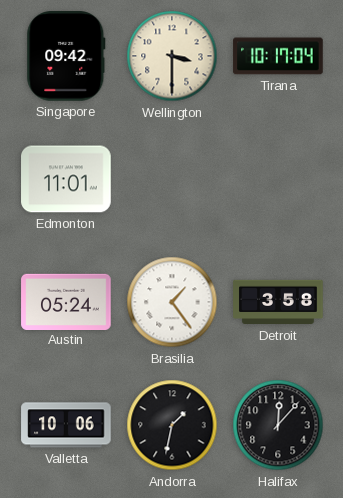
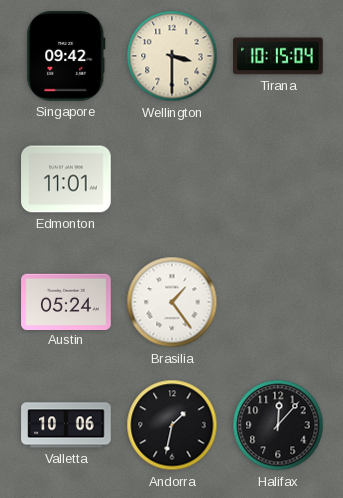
Tirana: 10:17 -> 10:15
Detroit: 3:58 -> none
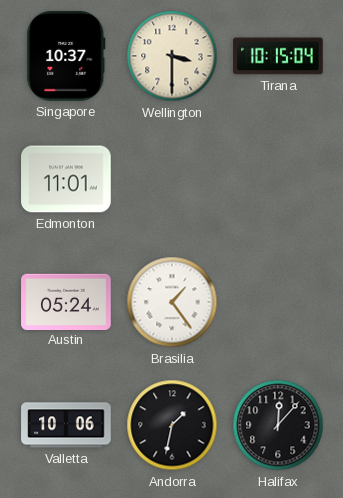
Singapore: 09:42 -> 10:37
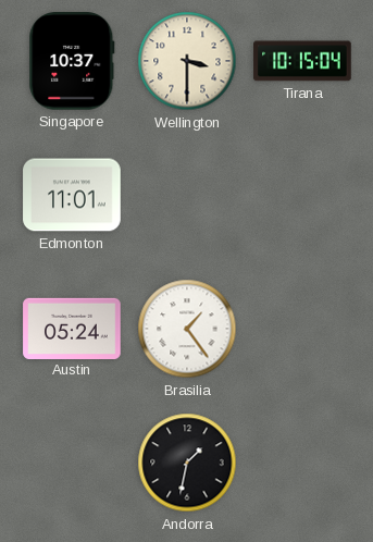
Valletta: 10:06 -> none
Halifax: 12:07 -> none
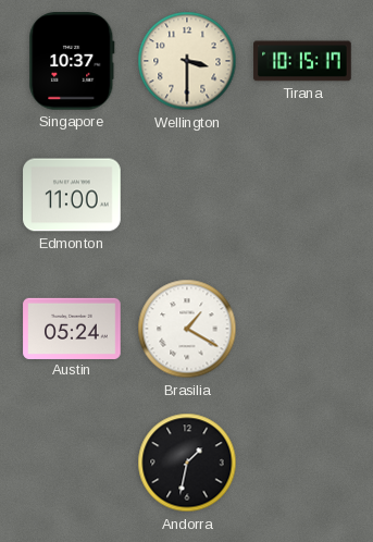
Tirana: 10:15:04 -> 10:15:17
Edmonton: 11:01 -> 11:00
Brasilia: 1:24 -> 1:20
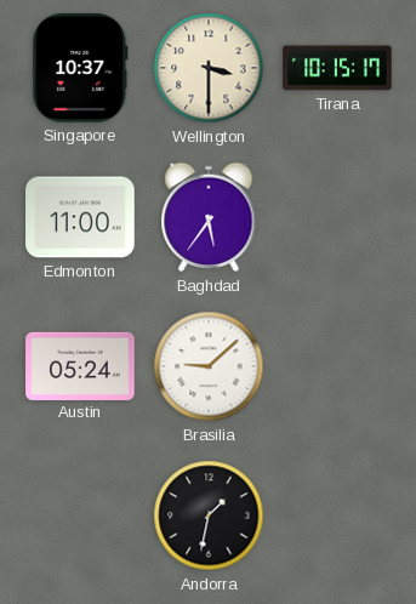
Baghdad: none -> 5:36
Brasilia: 1:20 -> 9:08
